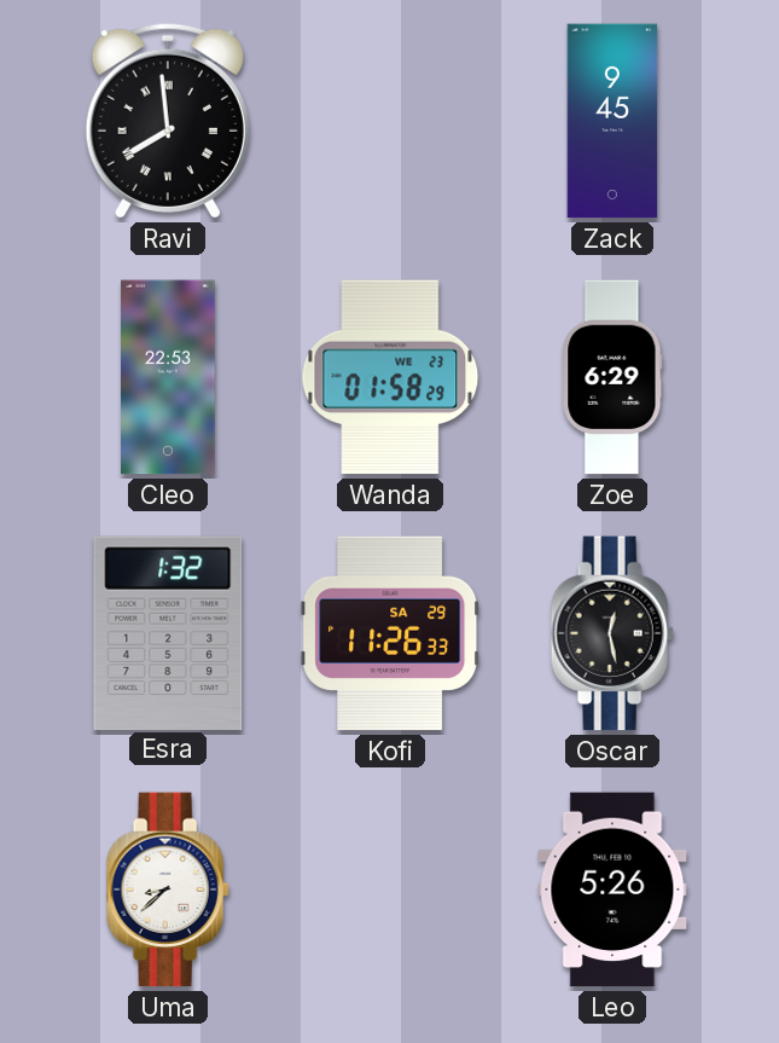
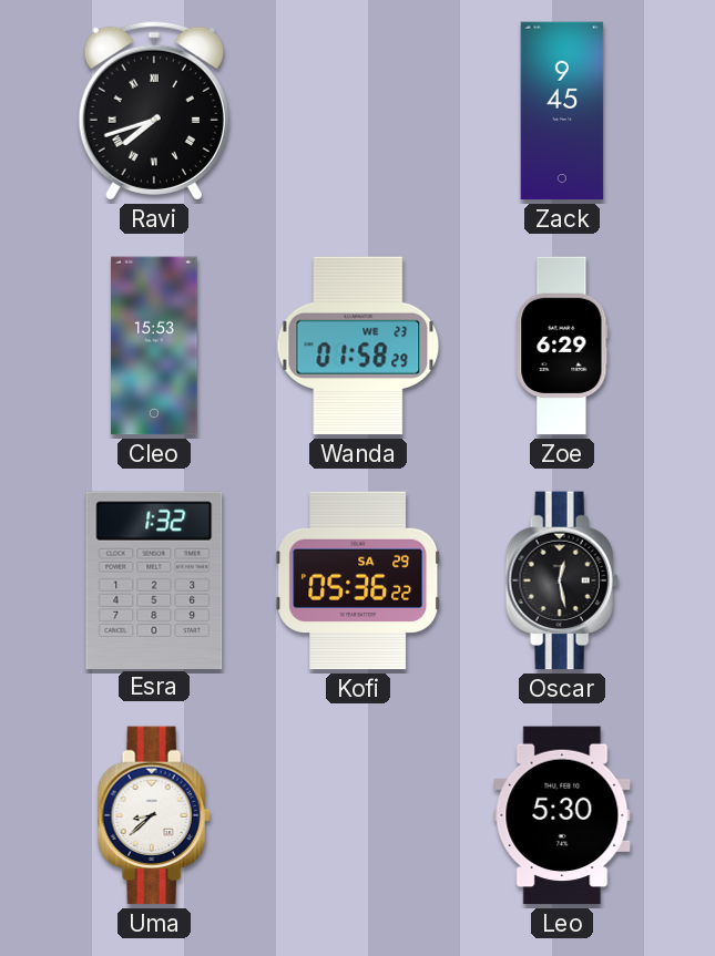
Ravi: 7:59 -> 7:42
Cleo: 22:53 -> 15:53
Kofi: 11:26 -> 05:36
Leo: 5:26 -> 5:30
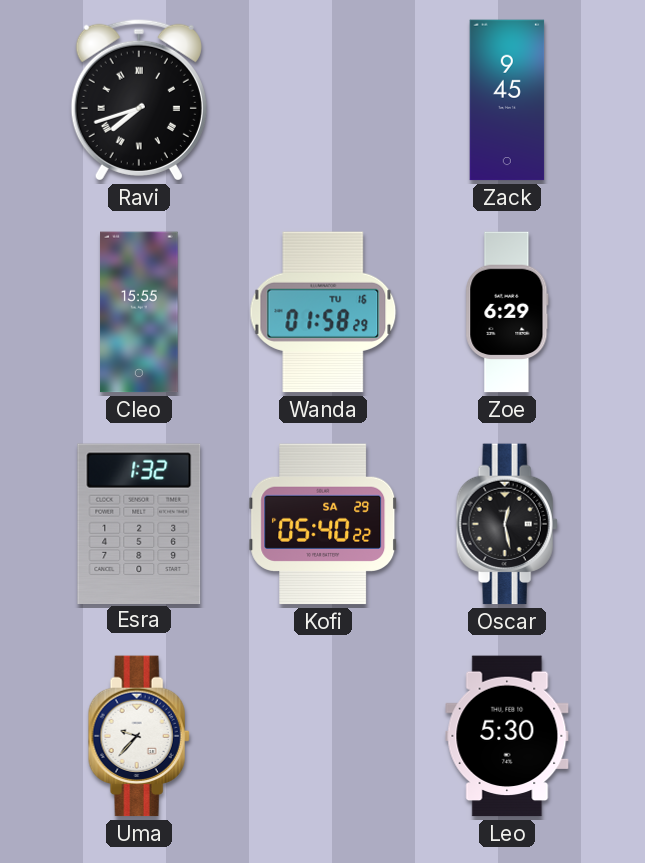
Cleo: 15:53 -> 15:55
Wanda date: WE 23 -> TU 16
Kofi: 05:36 -> 05:40
Uma: 8:38 -> 9:37
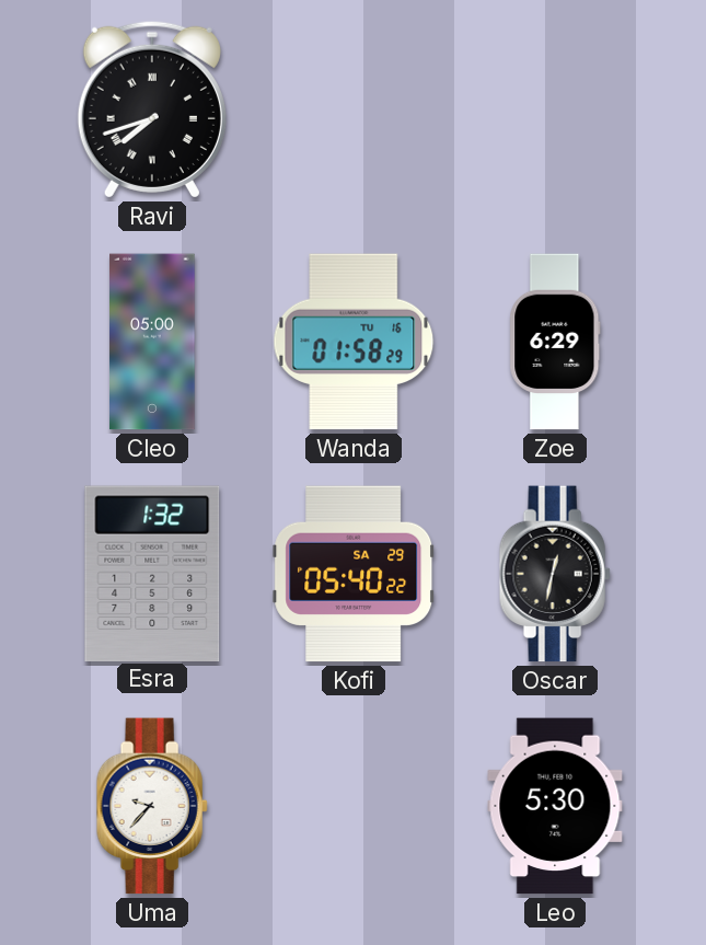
Zack: 9:45 -> none
Cleo: 15:55 -> 05:00
Oscar: 12:28 -> 12:32
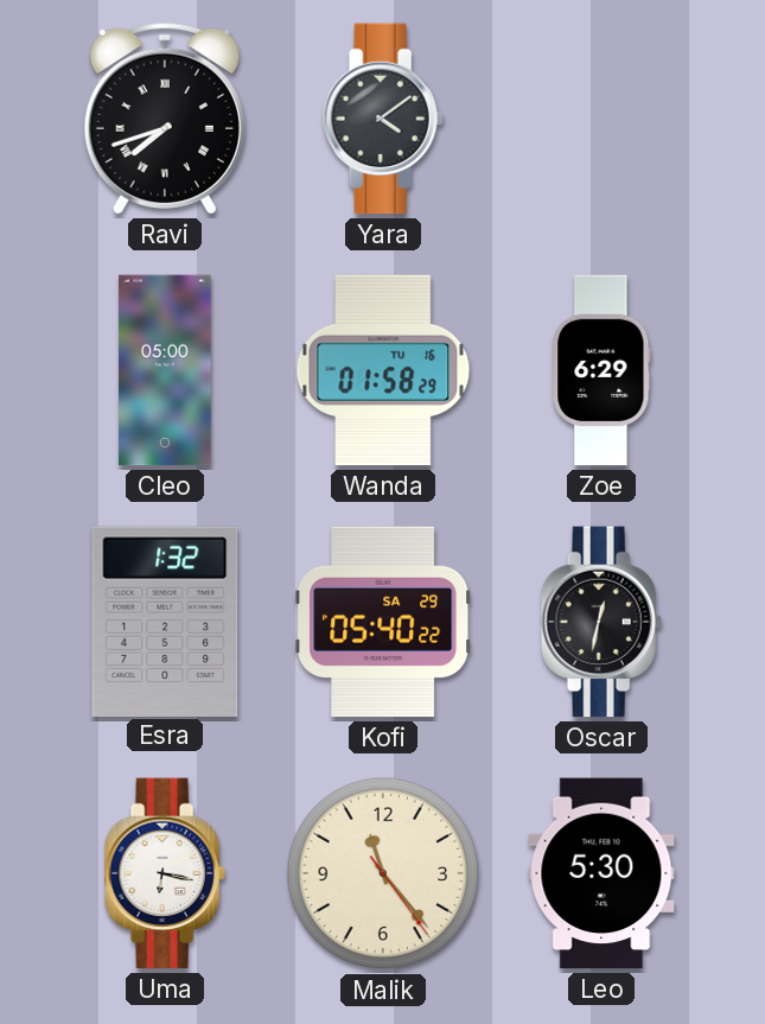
Yara: none -> 4:09
Uma: 9:37 -> 6:17
Malik: none -> 11:23
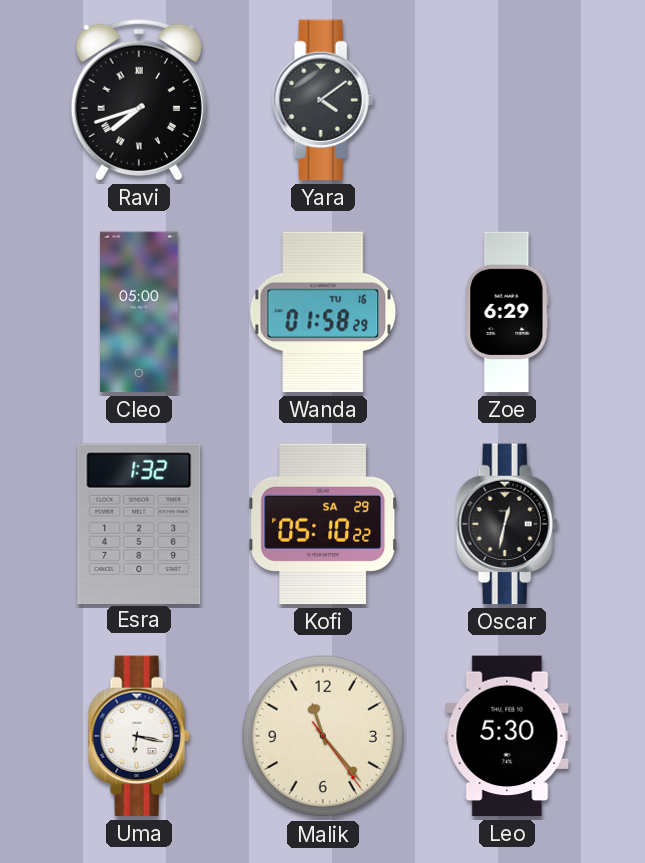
Kofi: 05:40 -> 05:10
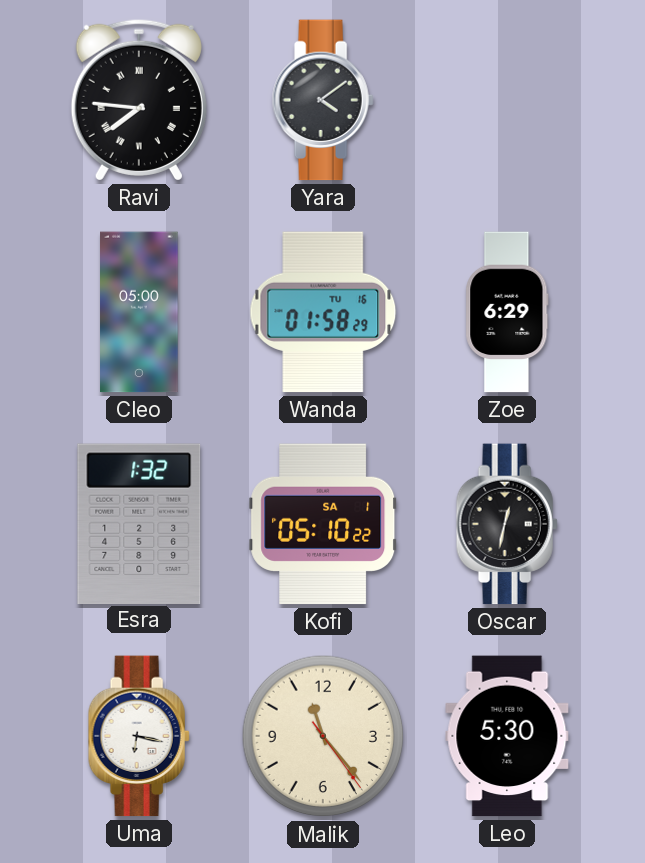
Ravi: 7:42 -> 7:46
Kofi date: SA 29 -> SA 1
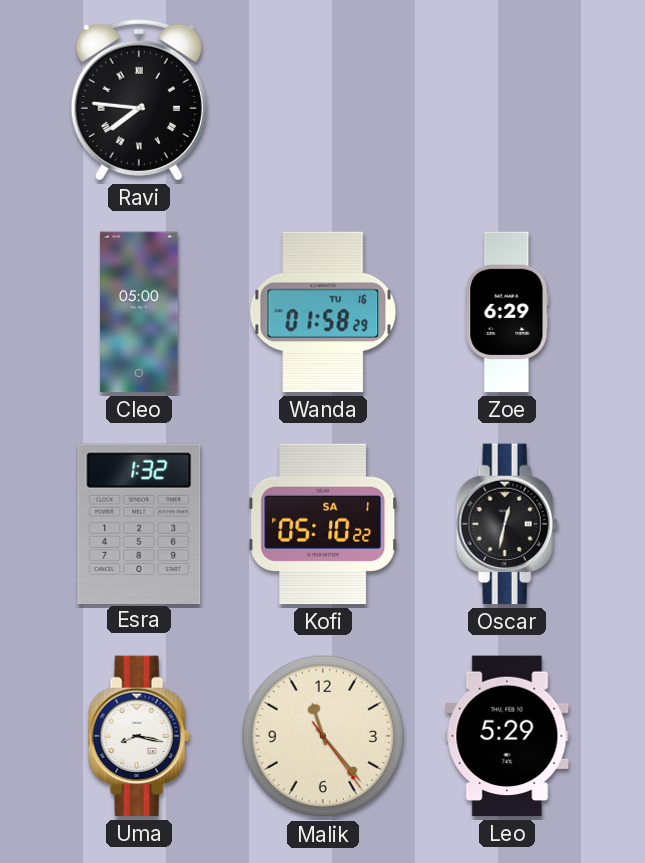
Yara: 4:09 -> none
Uma: 6:17 -> 8:17
Leo: 5:30 -> 5:29
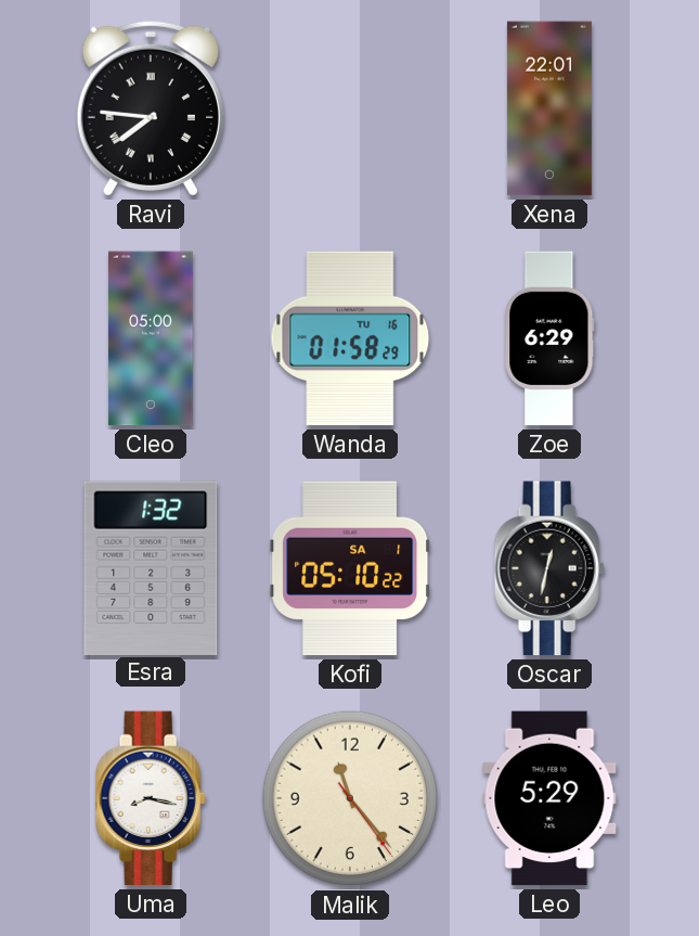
Xena: none -> 22:01
